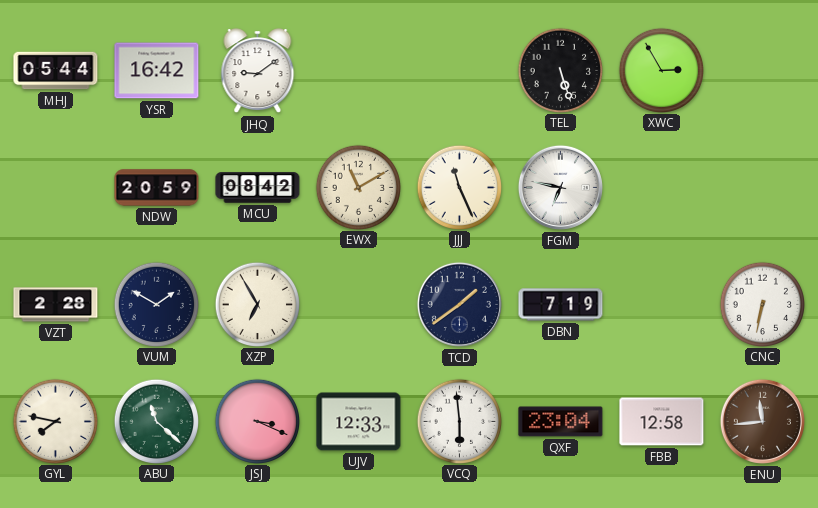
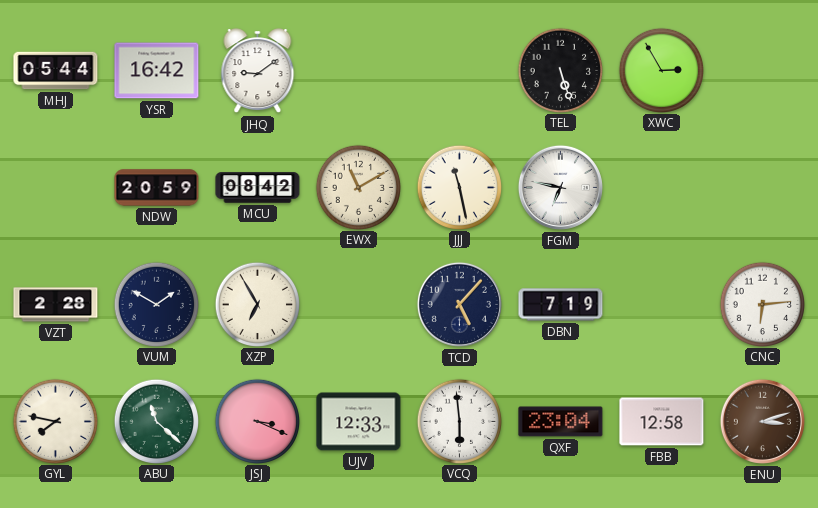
JJJ: 11:26 -> 11:28
TCD: 1:39 -> 5:07
CNC: 6:32 -> 6:14
ENU: 11:44 -> 3:12
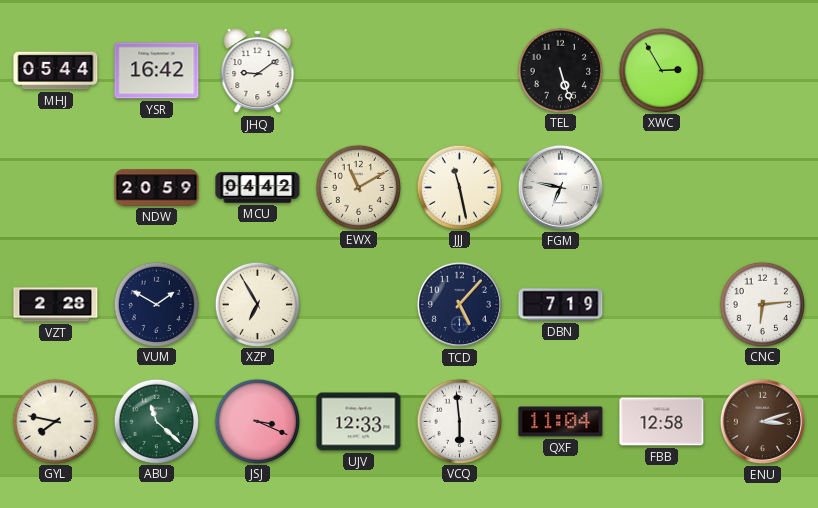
MCU: 08:42 -> 04:42
QXF: 23:04 -> 11:04
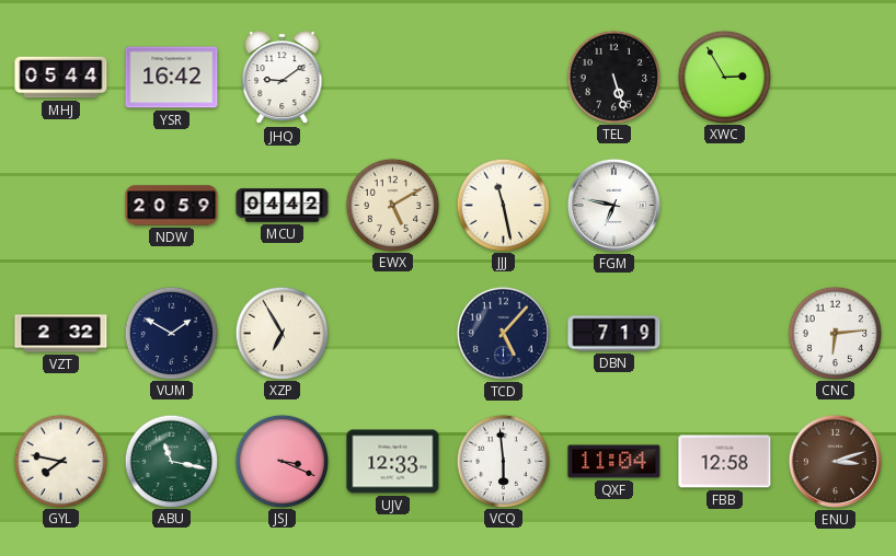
EWX: 11:10 -> 5:10
VZT: 2:28 -> 2:32
ABU: 11:22 -> 11:17
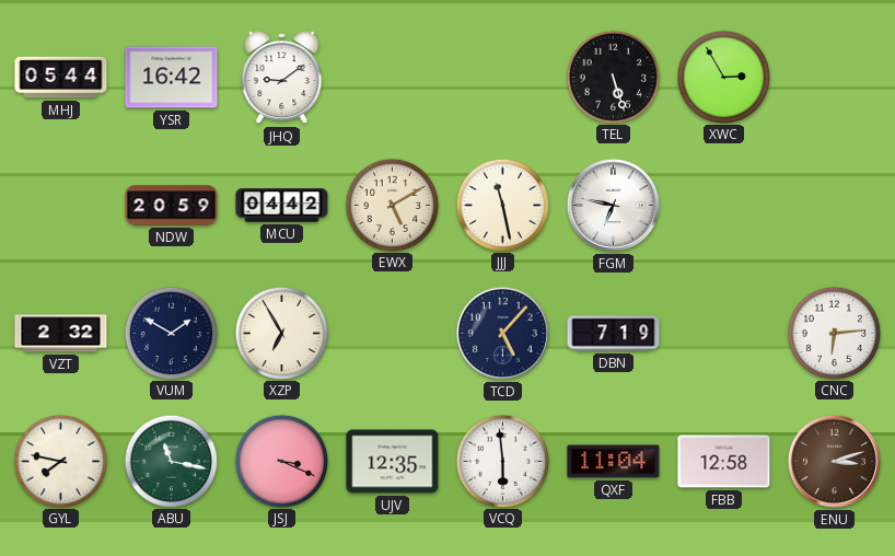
UJV: 12:33 -> 12:35
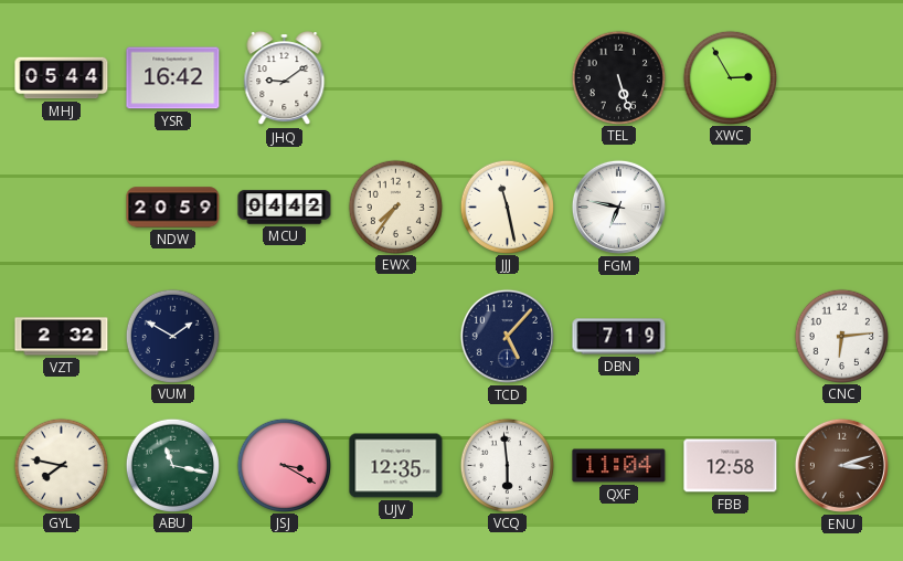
EWX: 5:10 -> 7:36
XZP: 6:55 -> none
JSJ: 3:19 -> 3:20
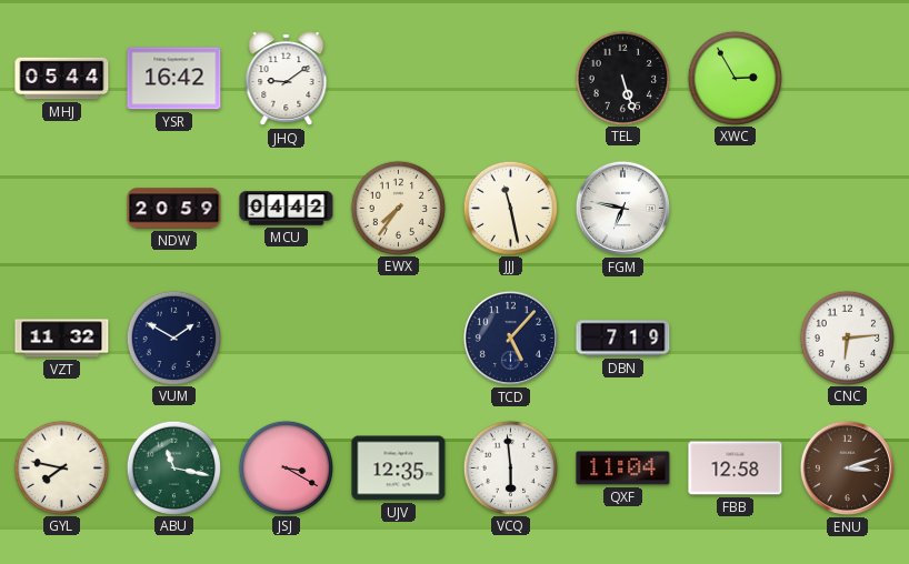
VZT: 2:32 -> 11:32
